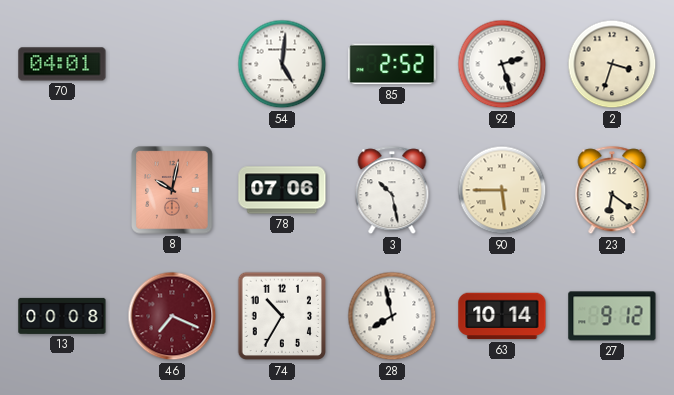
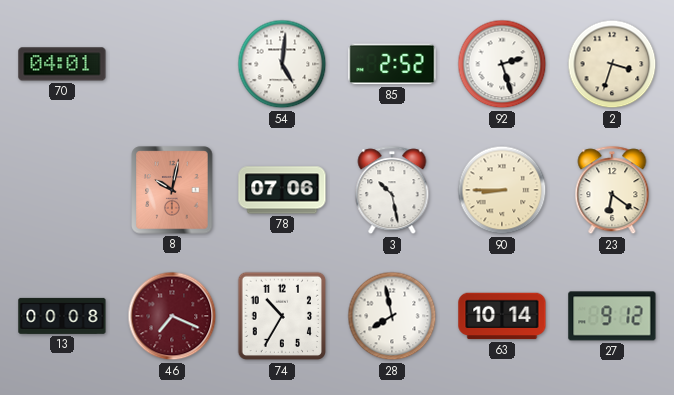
90: 5:45 -> 8:45
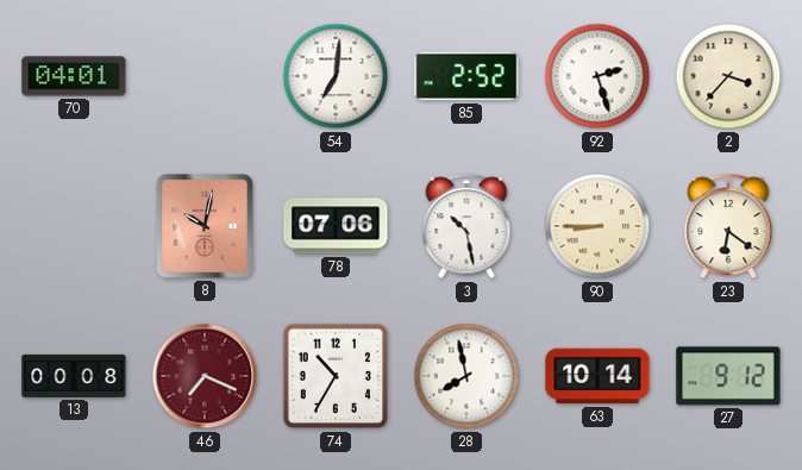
54: 5:01 -> 7:01
2: 3:33 -> 3:37
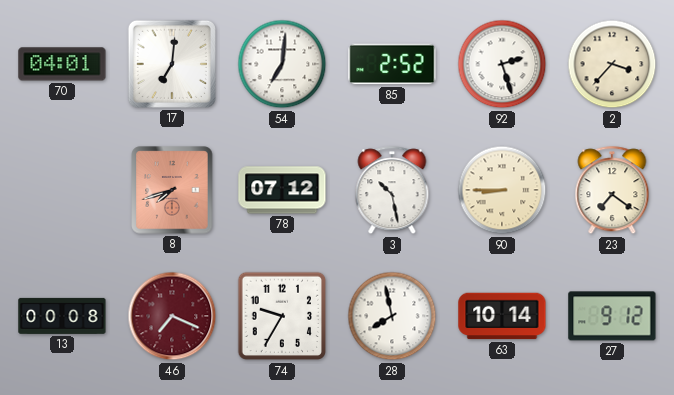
17: none -> 7:01
8: 10:02 -> 7:42
78: 07:06 -> 07:12
23: 6:21 -> 7:21
74: 10:35 -> 9:35
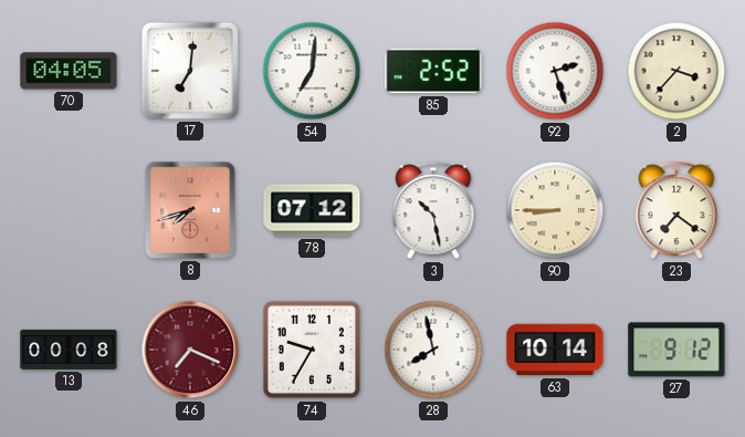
70: 04:01 -> 04:05
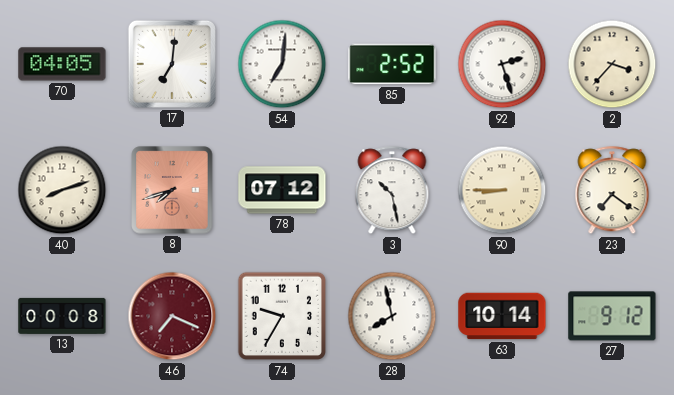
40: none -> 8:12
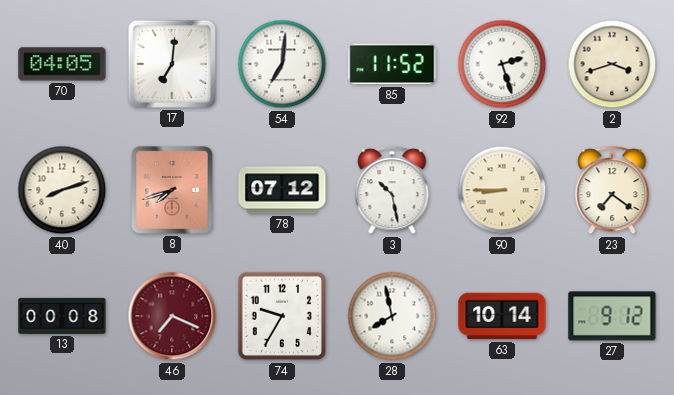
85: 2:52 -> 11:52
2: 3:37 -> 3:42
